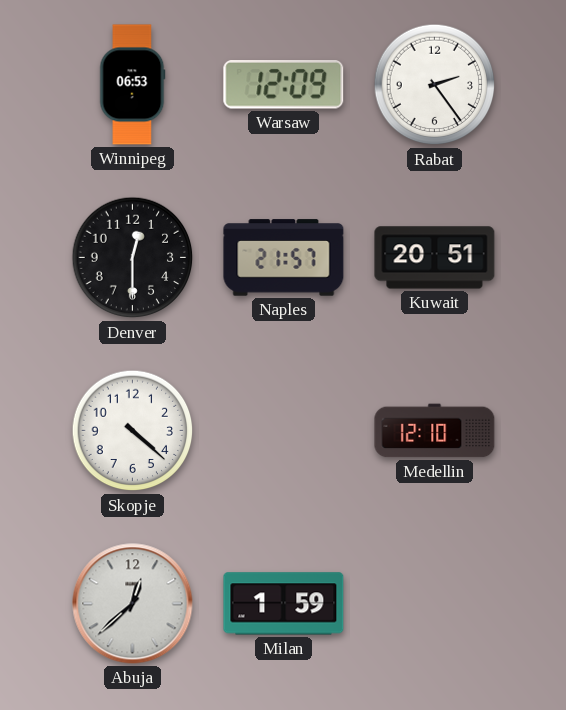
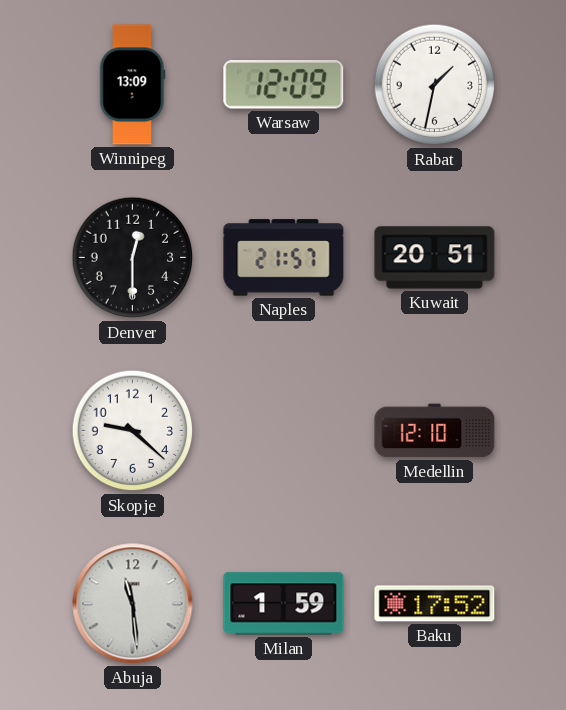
Winnipeg: 06:53 -> 13:09
Rabat: 2:24 -> 1:32
Skopje: 4:22 -> 9:22
Abuja: 12:38 -> 11:29
Baku: none -> 17:52
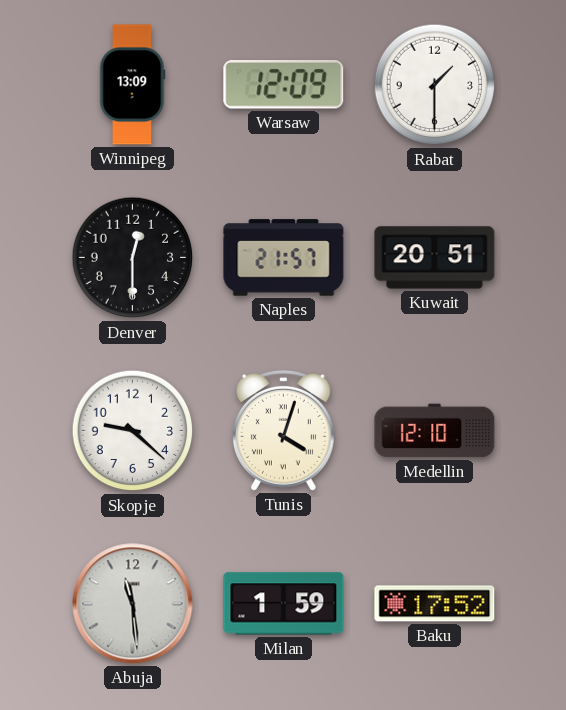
Rabat: 1:32 -> 1:30
Tunis: none -> 4:03
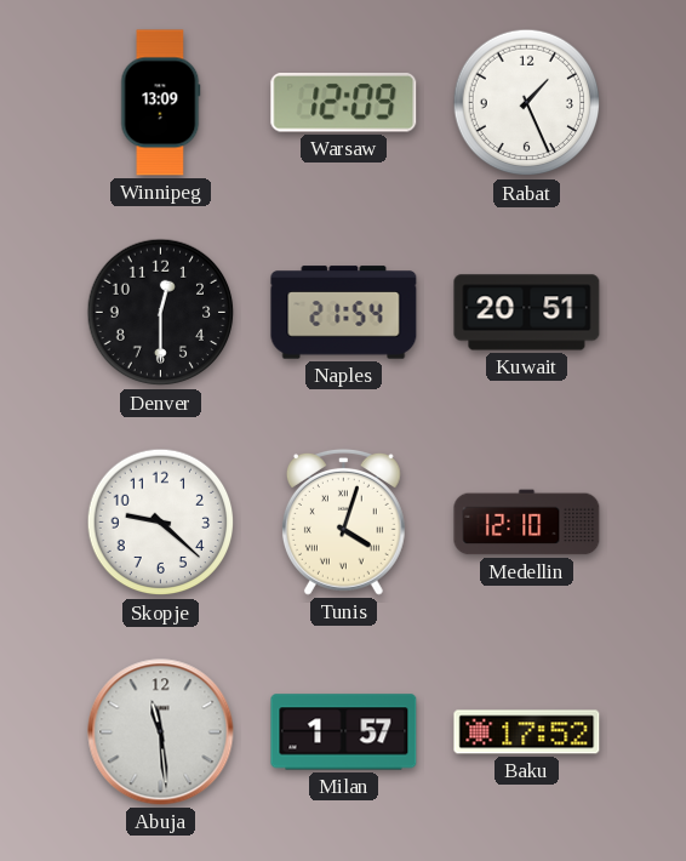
Rabat: 1:30 -> 1:26
Naples: 21:57 -> 21:54
Milan: 1:59 -> 1:57
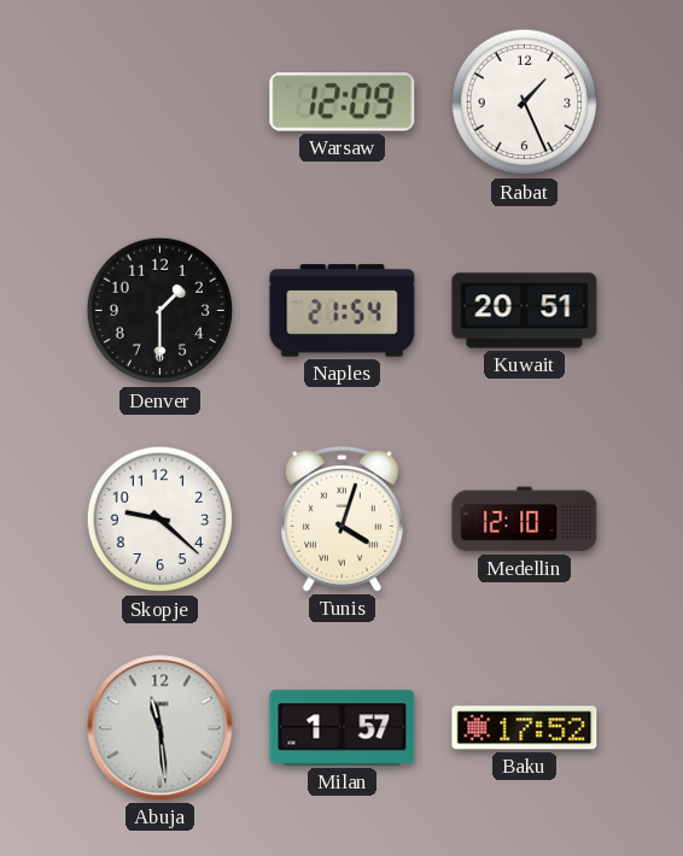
Winnipeg: 13:09 -> none
Denver: 12:30 -> 1:30
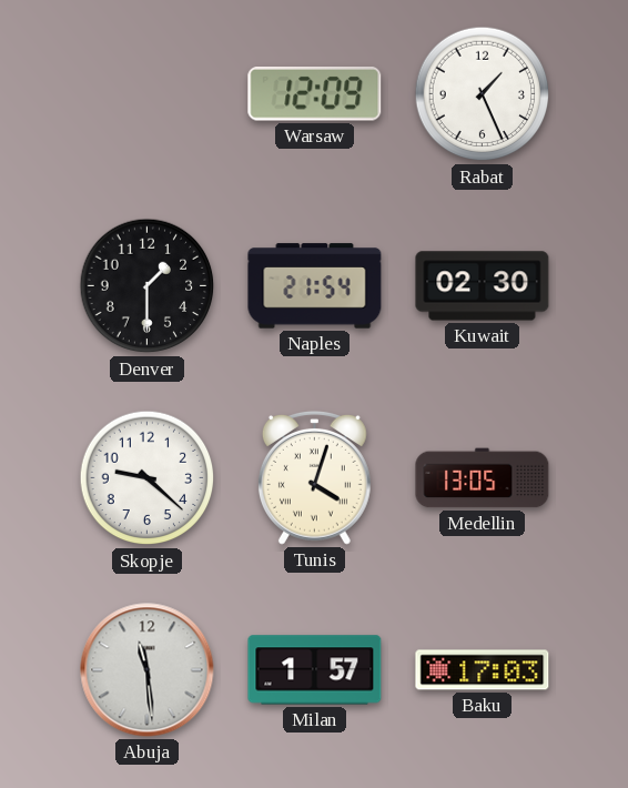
Kuwait: 20:51 -> 02:30
Medellin: 12:10 -> 13:05
Baku: 17:52 -> 17:03
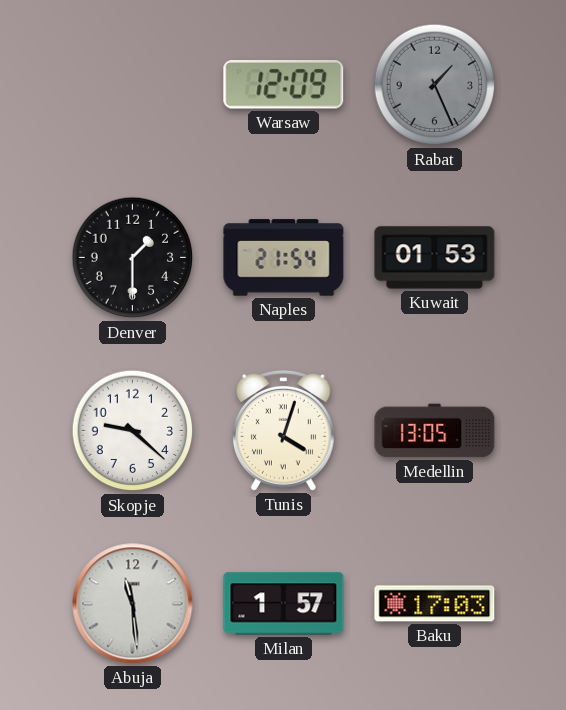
Rabat dial: white -> grey
Kuwait: 02:30 -> 01:53
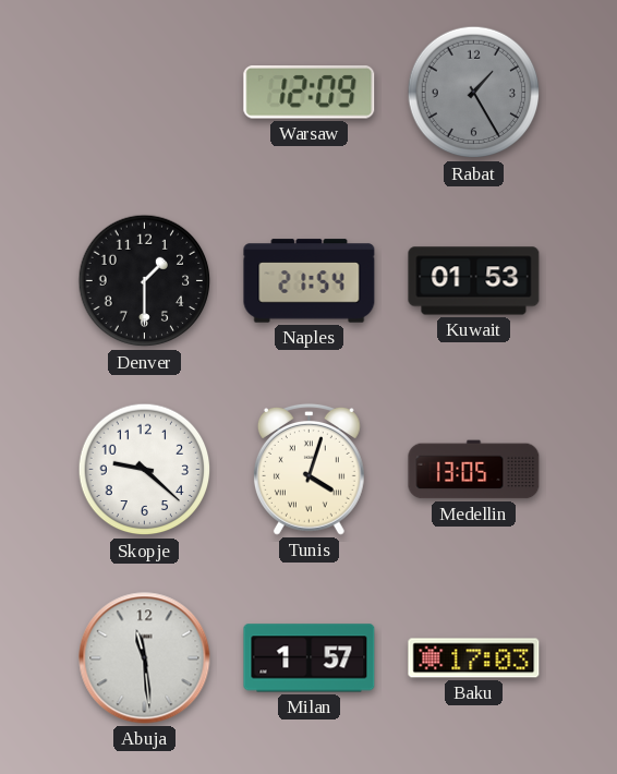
Rabat: 1:26 -> 1:25
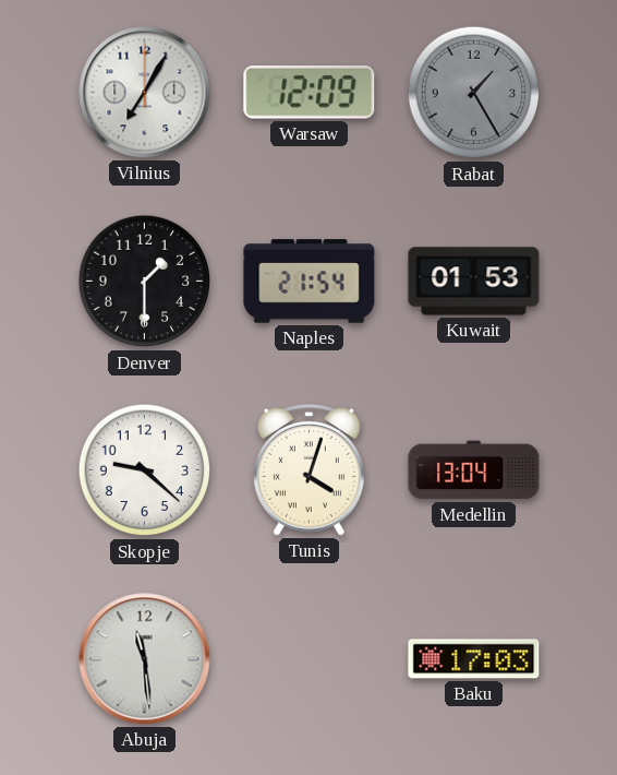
Vilnius: none -> 7:05
Medellin: 13:05 -> 13:04
Milan: 1:57 -> none
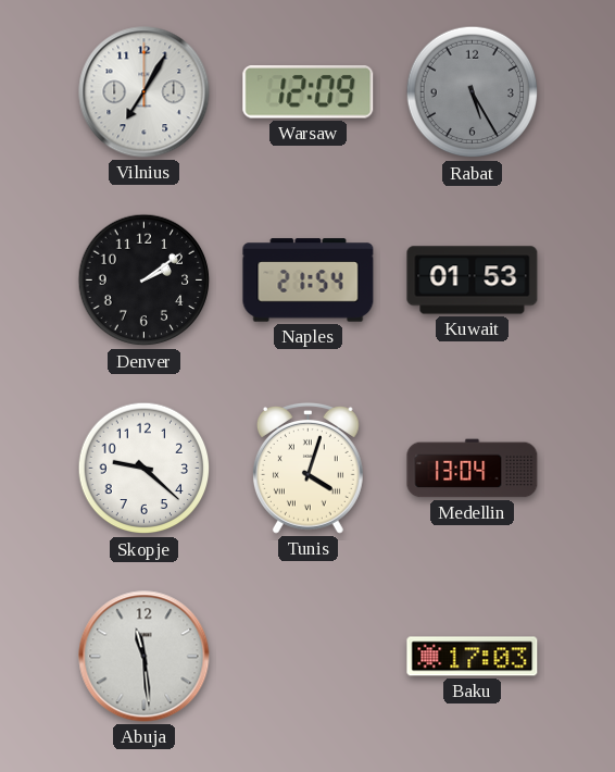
Rabat: 1:25 -> 5:25
Denver: 1:30 -> 2:09
